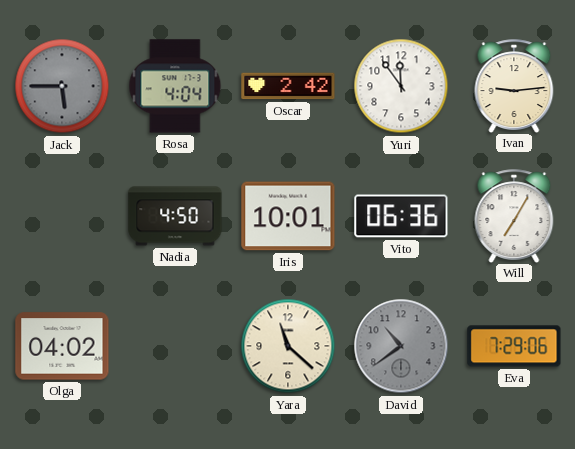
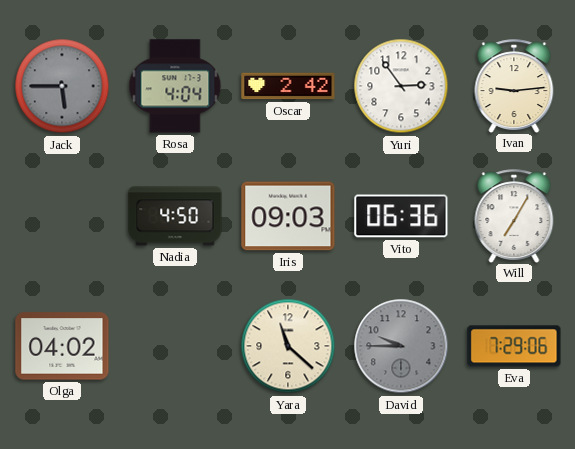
Yuri: 11:54 -> 2:54
Iris: 10:01 -> 09:03
David: 10:39 -> 9:45
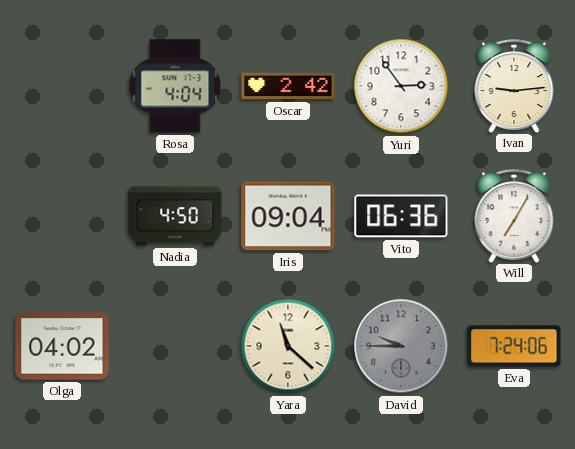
Jack: 5:45 -> none
Iris: 09:03 -> 09:04
Eva: 7:29 -> 7:24
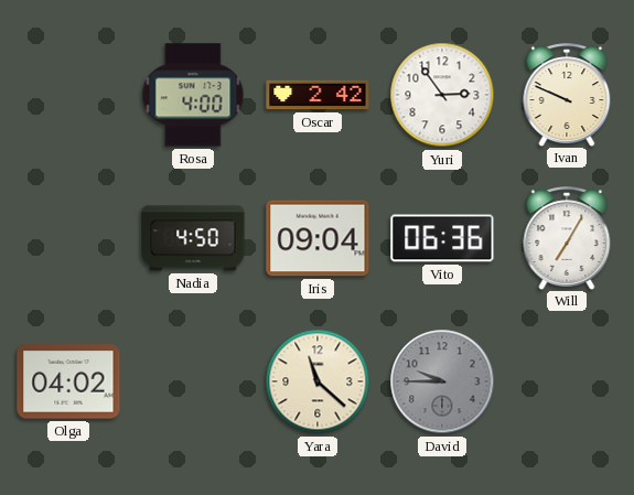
Rosa: 4:04 -> 4:00
Ivan: 9:14 -> 9:49
Eva: 7:24 -> none
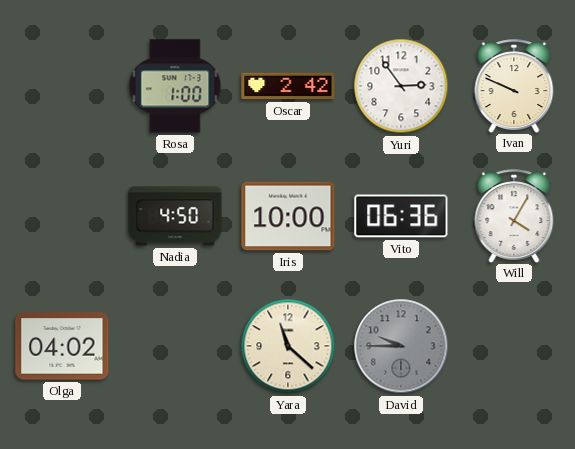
Rosa: 4:00 -> 1:00
Iris: 09:04 -> 10:00
Will: 7:05 -> 4:05
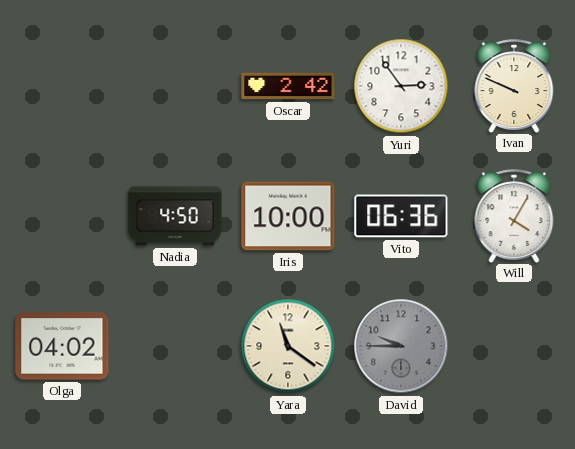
Rosa: 1:00 -> none
Yara: 11:22 -> 11:21
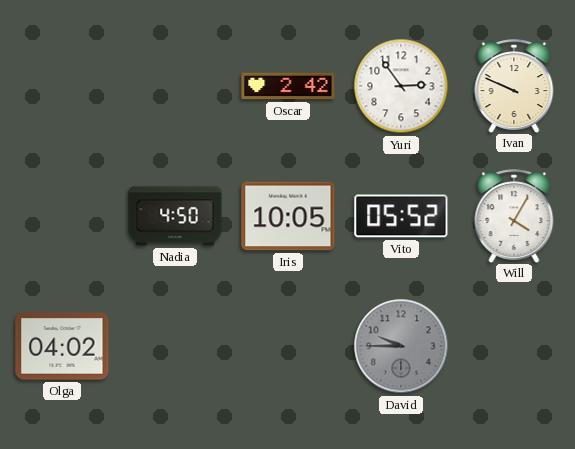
Iris: 10:00 -> 10:05
Vito: 06:36 -> 05:52
Yara: 11:21 -> none
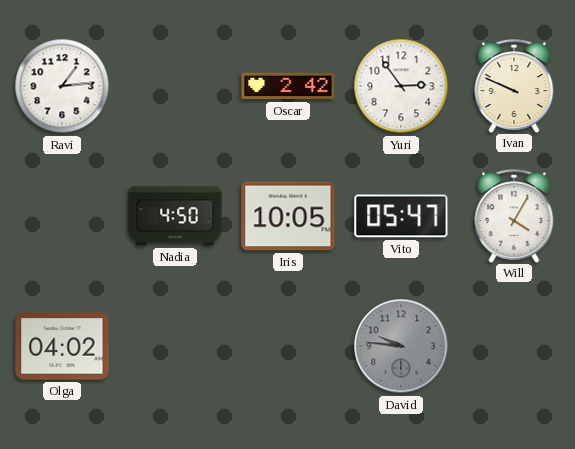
Ravi: none -> 1:14
Vito: 05:52 -> 05:47
David: 9:45 -> 9:46
